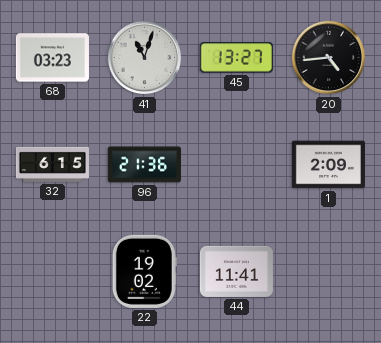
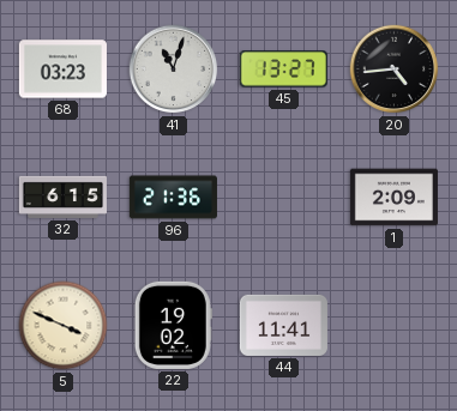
5: none -> 3:49
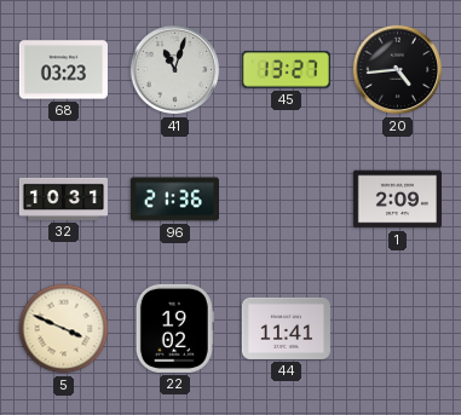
32: 6:15 -> 10:31
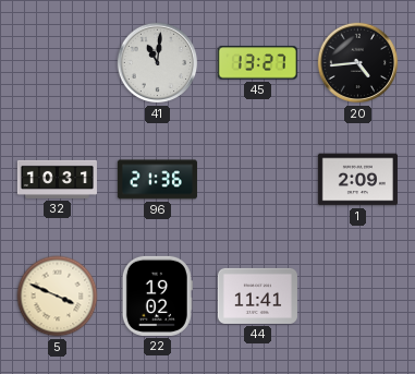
68: 03:23 -> none
41: 11:03 -> 11:01
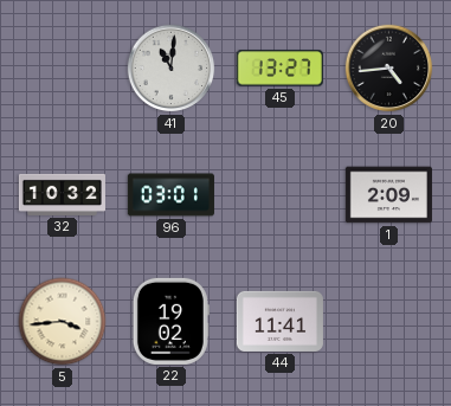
32: 10:31 -> 10:32
96: 21:36 -> 03:01
5: 3:49 -> 3:44
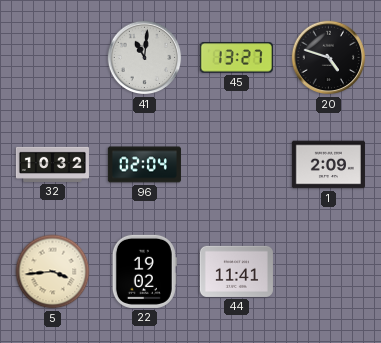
20: 4:44 -> 4:48
96: 03:01 -> 02:04
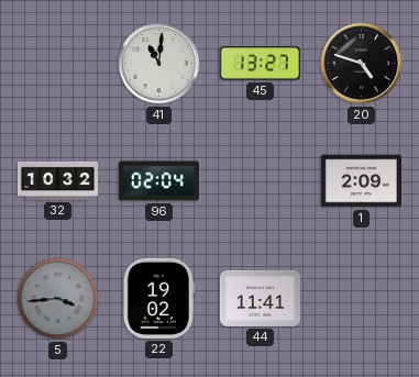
5 dial: cream -> grey
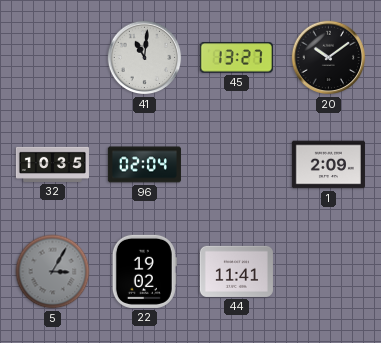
20: 4:48 -> 10:09
32: 10:32 -> 10:35
5: 3:44 -> 3:05
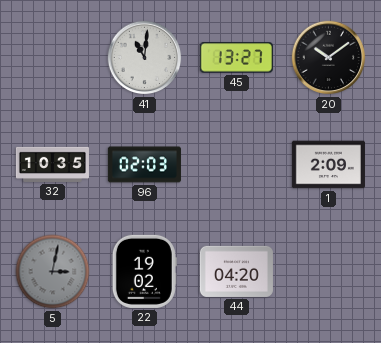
96: 02:04 -> 02:03
5: 3:05 -> 3:02
44: 11:41 -> 04:20
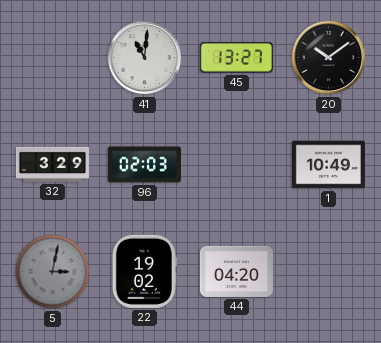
32: 10:35 -> 3:29
1: 2:09 -> 10:49
